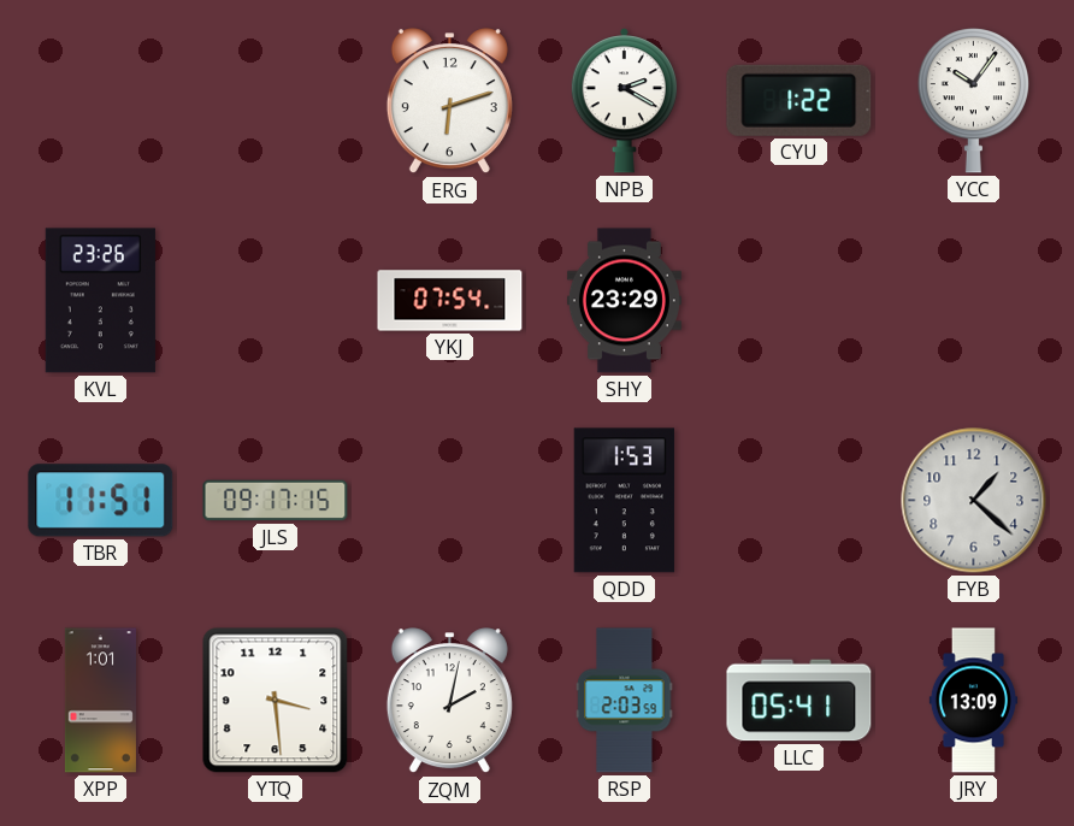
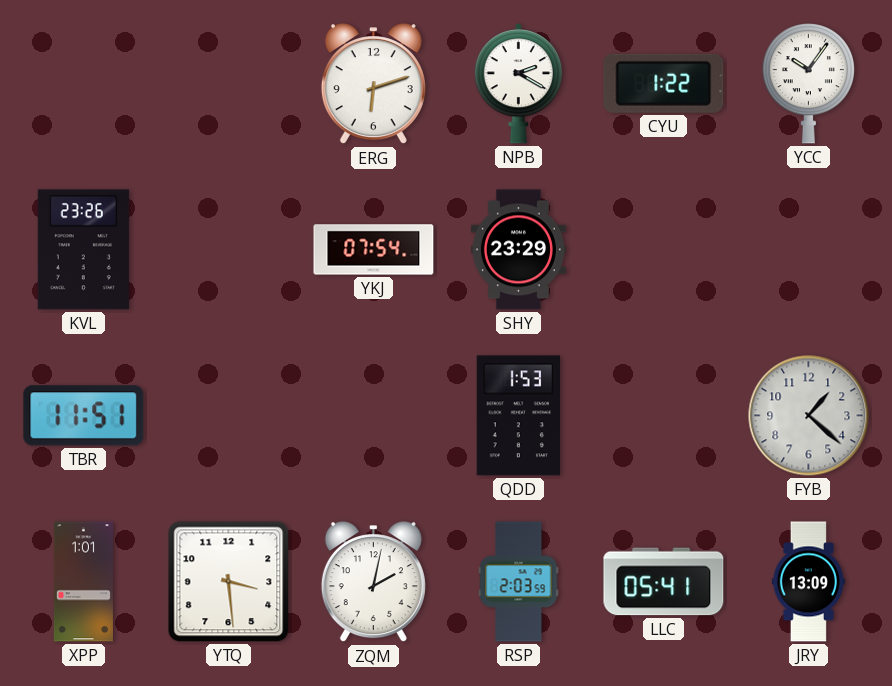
JLS: 09:17 -> none
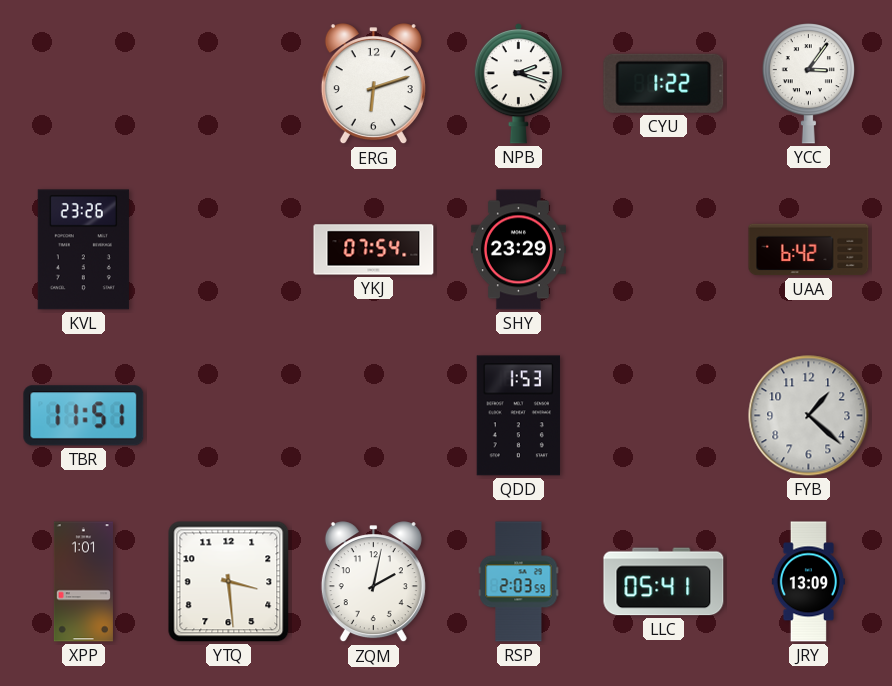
NPB: 2:20 -> 2:18
YCC: 10:06 -> 3:06
UAA: none -> 6:42
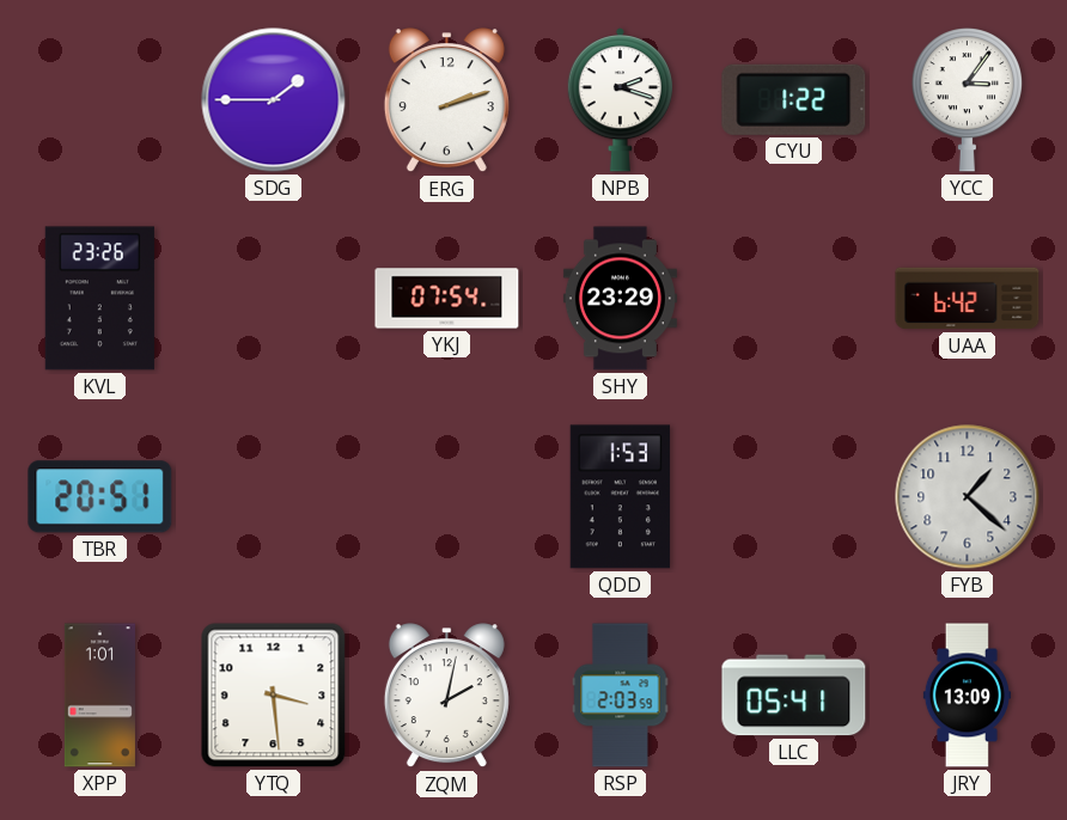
SDG: none -> 1:45
ERG: 6:12 -> 2:12
TBR: 11:51 -> 20:51
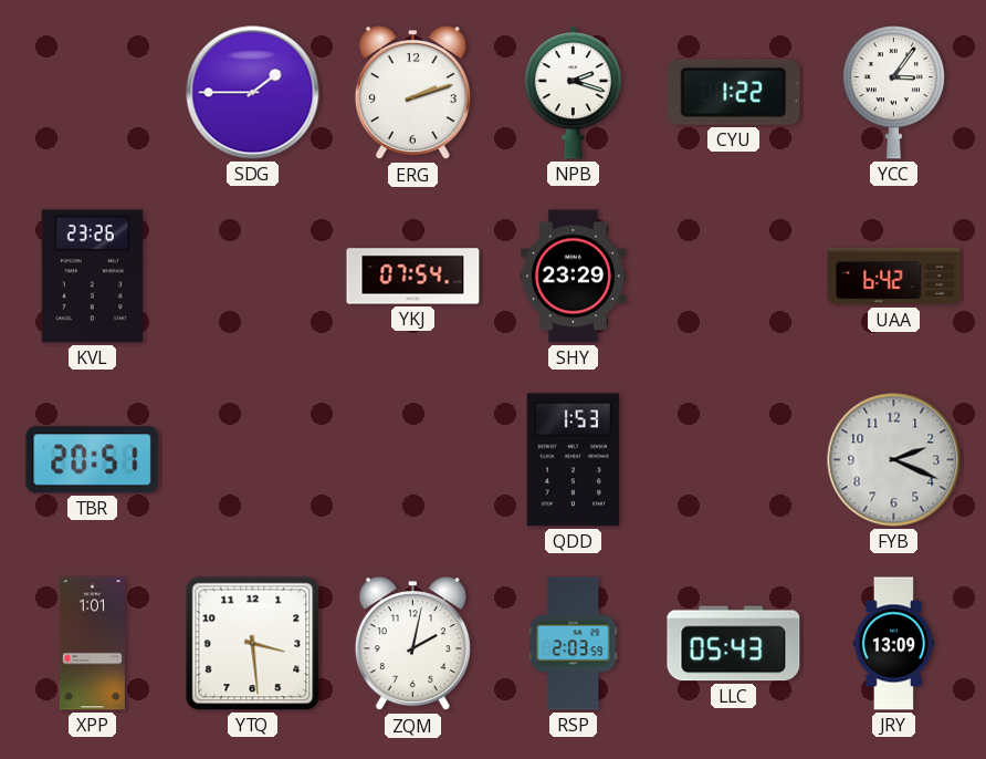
FYB: 1:22 -> 2:19
LLC: 05:41 -> 05:43
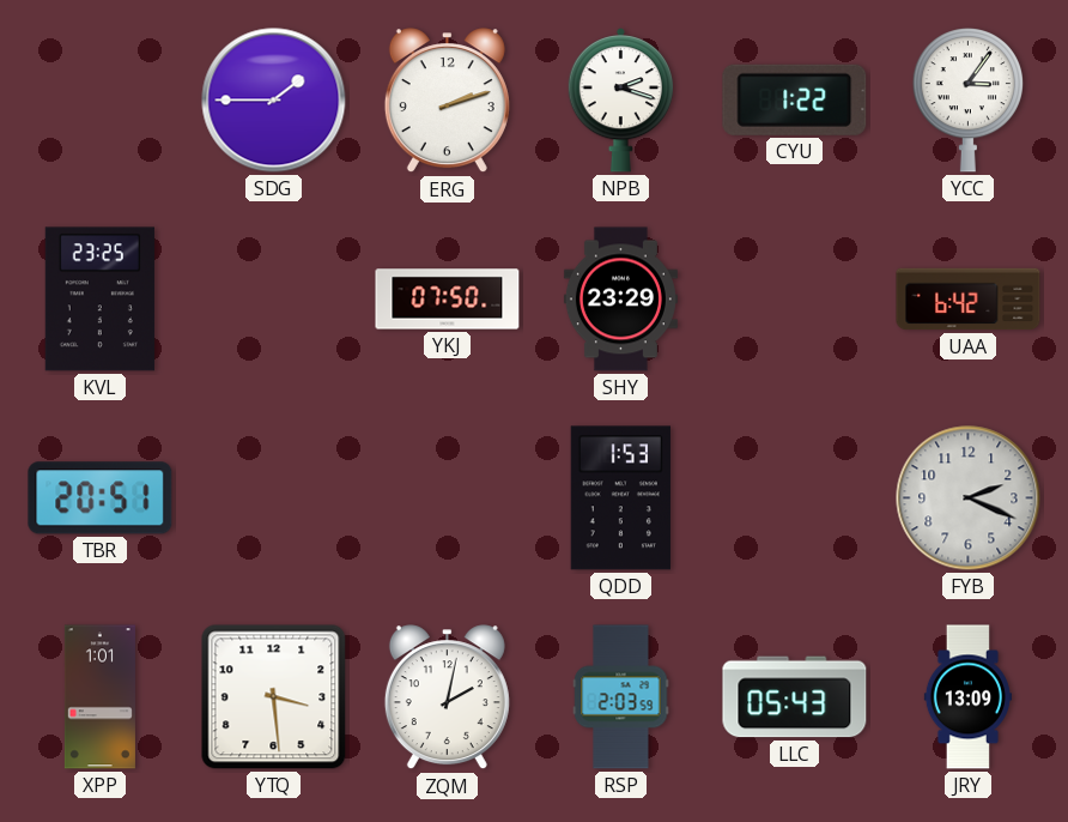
KVL: 23:26 -> 23:25
YKJ: 07:54 -> 07:50
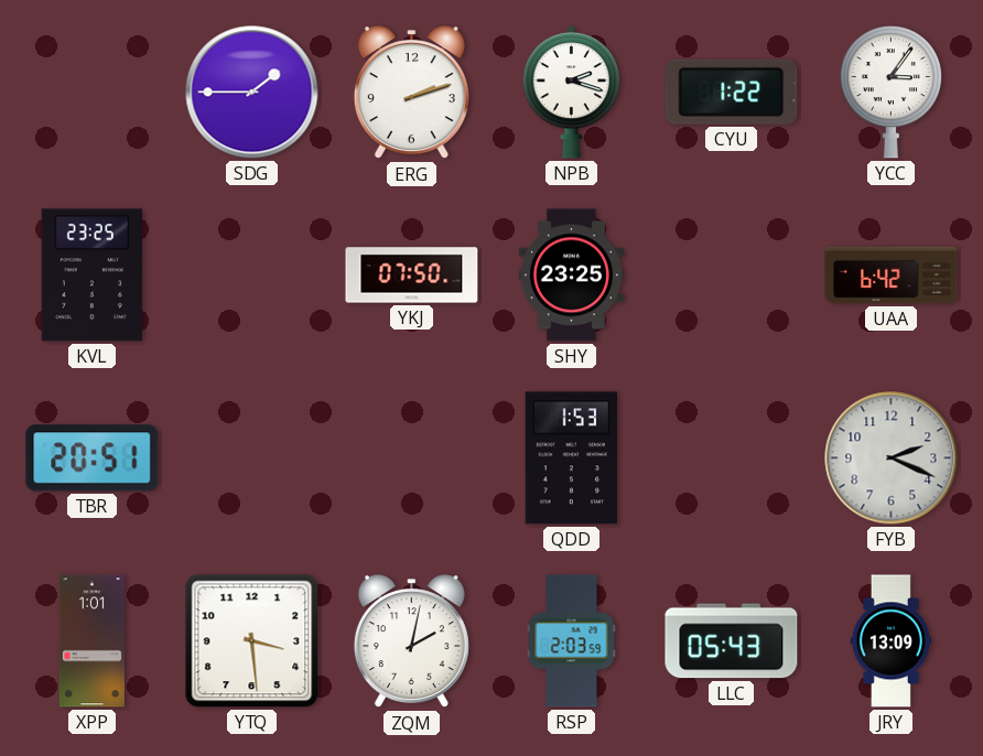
SHY: 23:29 -> 23:25
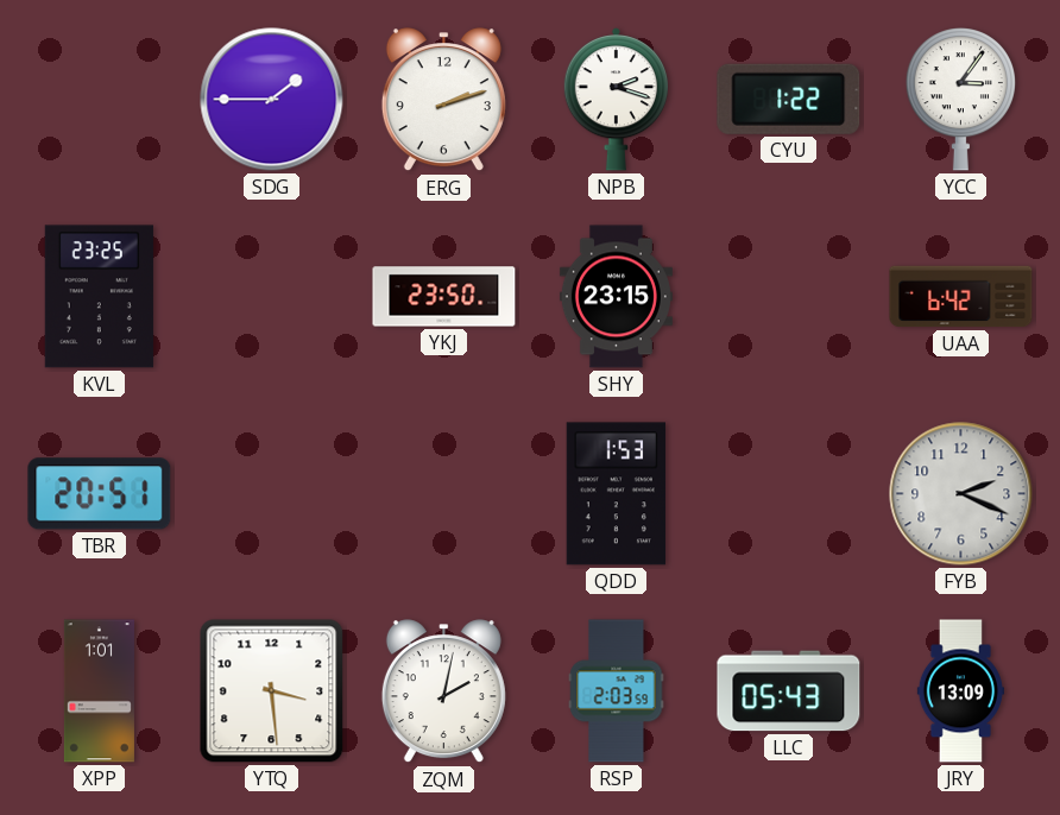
YKJ: 07:50 -> 23:50
SHY: 23:25 -> 23:15
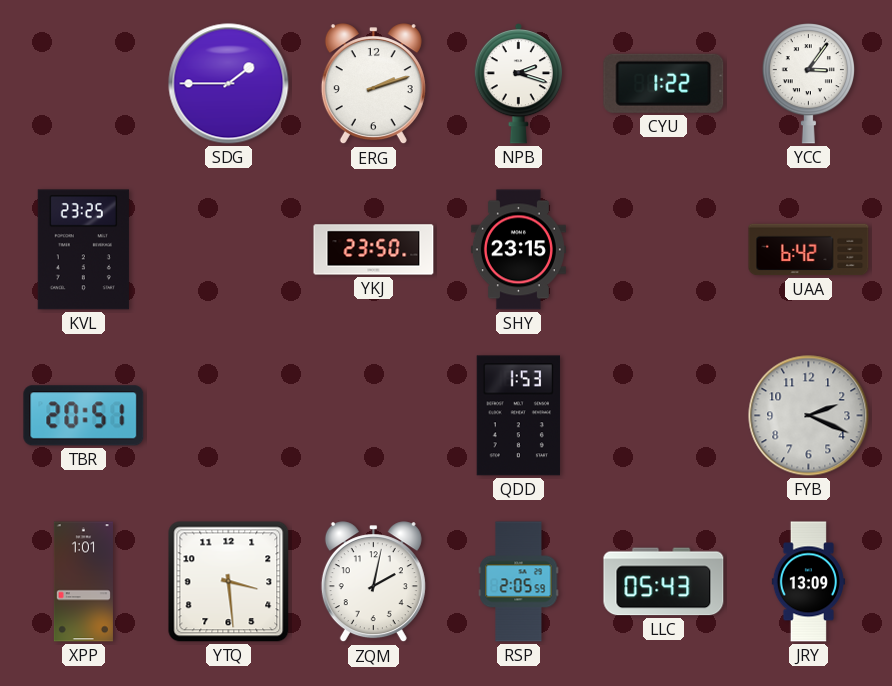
RSP: 2:03 -> 2:05
